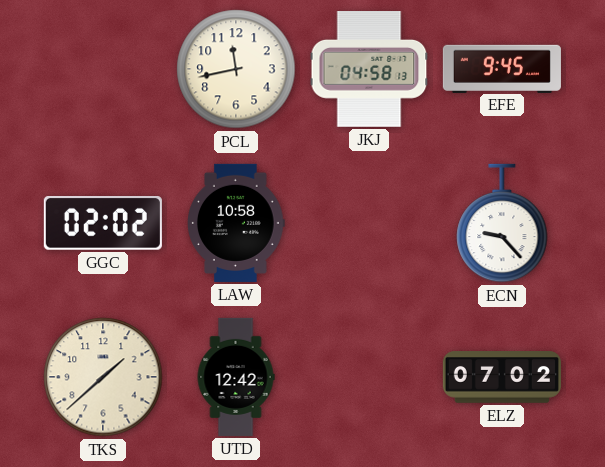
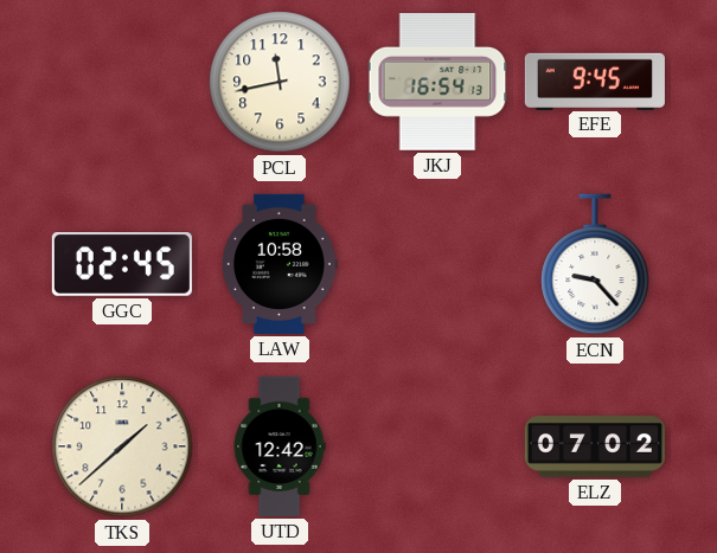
JKJ: 04:58 -> 16:54
GGC: 02:02 -> 02:45
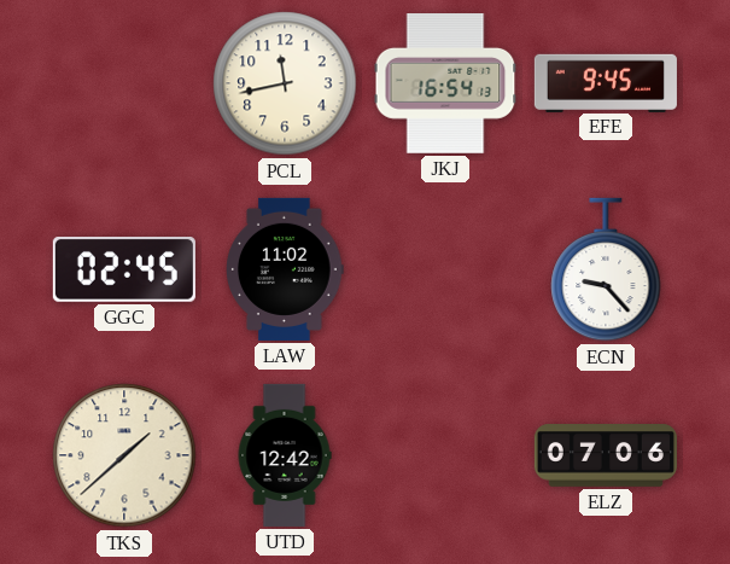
LAW: 10:58 -> 11:02
ELZ: 07:02 -> 07:06
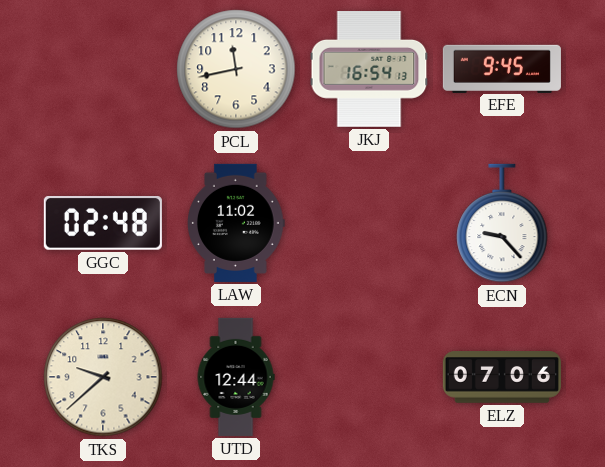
GGC: 02:45 -> 02:48
TKS: 1:38 -> 9:38
UTD: 12:42 -> 12:44
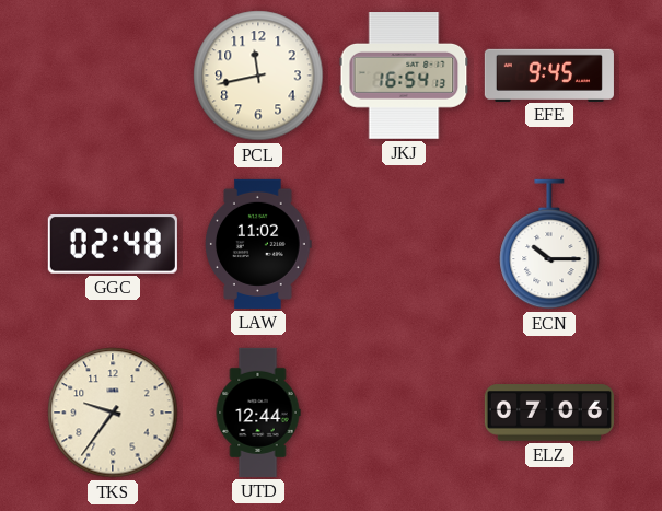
ECN: 9:23 -> 10:15
TKS: 9:38 -> 9:36
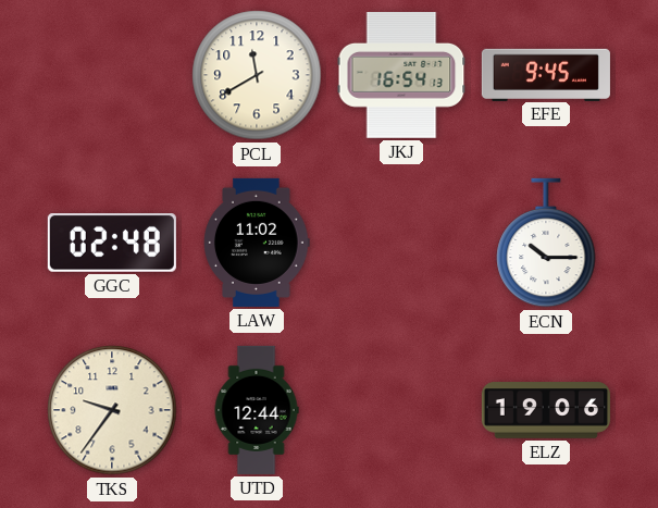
PCL: 11:43 -> 11:40
ELZ: 07:06 -> 19:06
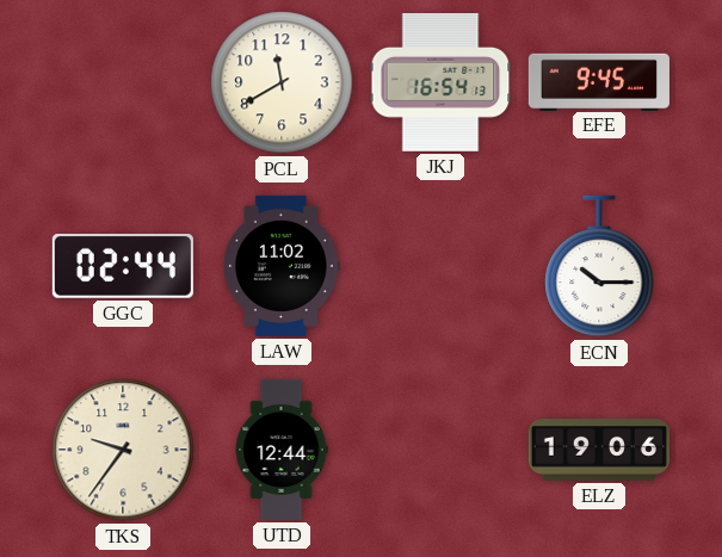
GGC: 02:48 -> 02:44
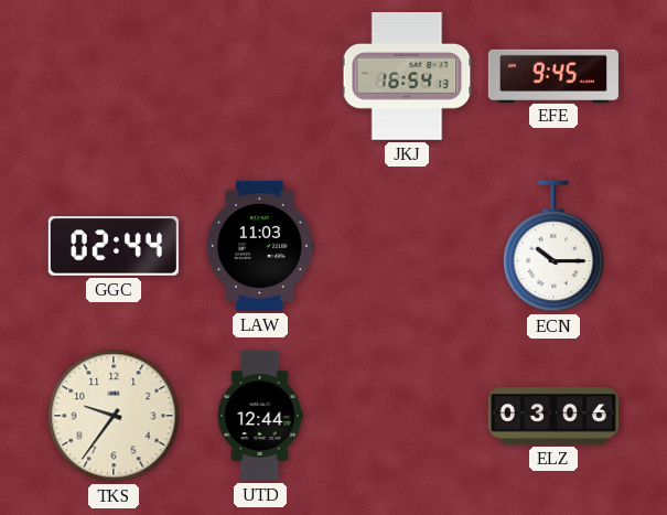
PCL: 11:40 -> none
LAW: 11:02 -> 11:03
ELZ: 19:06 -> 03:06
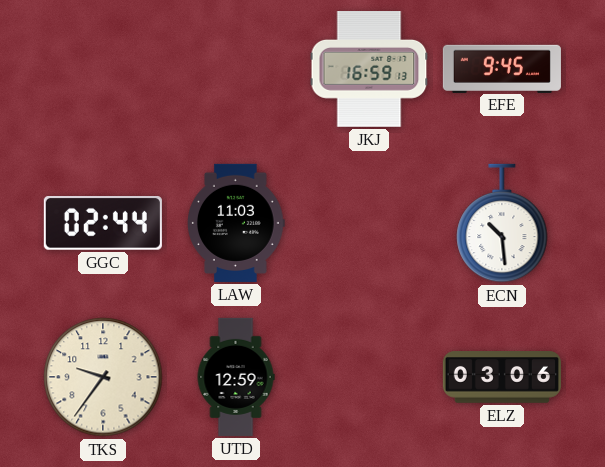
JKJ: 16:54 -> 16:59
ECN: 10:15 -> 10:29
UTD: 12:44 -> 12:59
